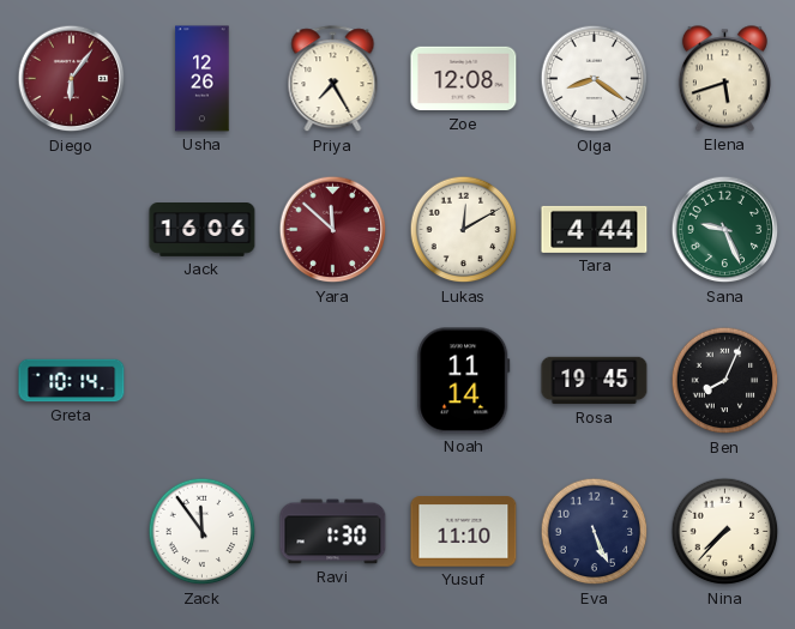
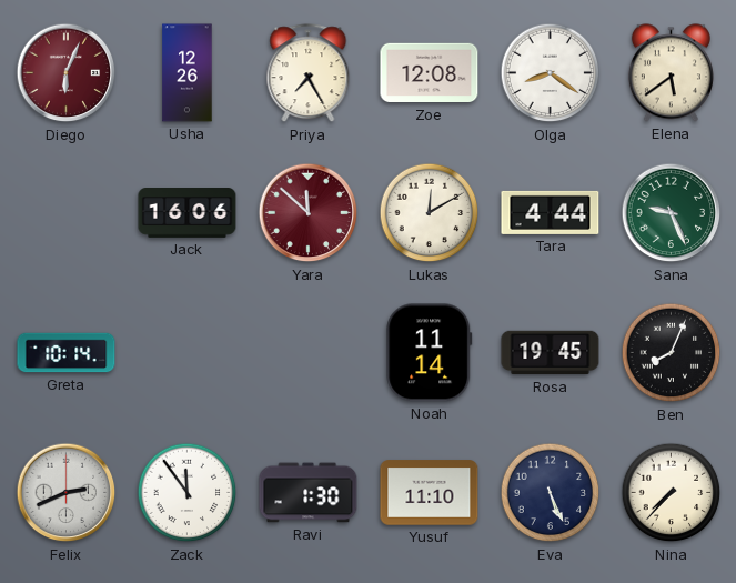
Diego: 6:06 -> 6:04
Elena: 5:42 -> 5:39
Felix: none -> 2:41
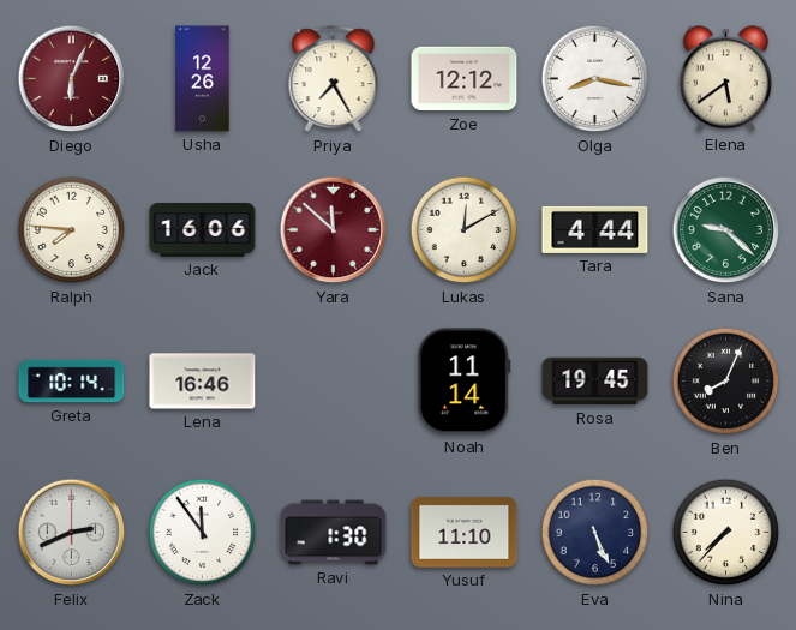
Zoe: 12:08 -> 12:12
Olga: 8:21 -> 8:17
Ralph: none -> 7:46
Sana: 9:26 -> 9:22
Lena: none -> 16:46
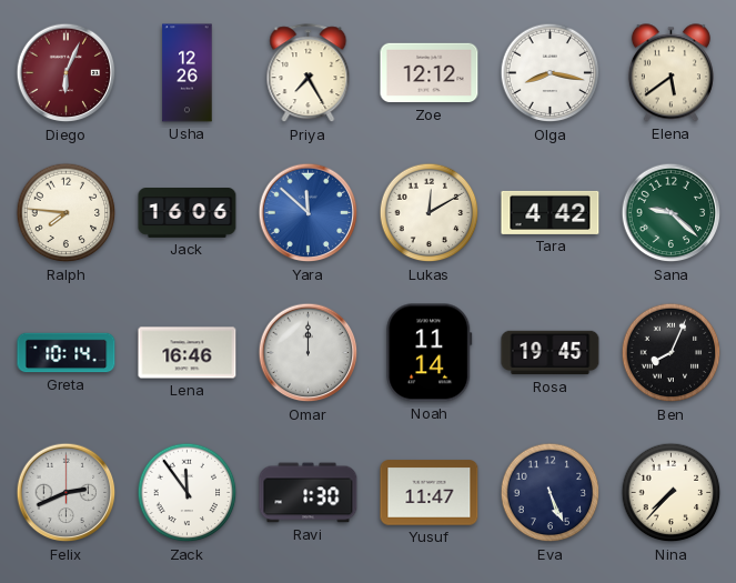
Yara dial: burgundy -> blue
Tara: 4:44 -> 4:42
Omar: none -> 12:00
Yusuf: 11:10 -> 11:47
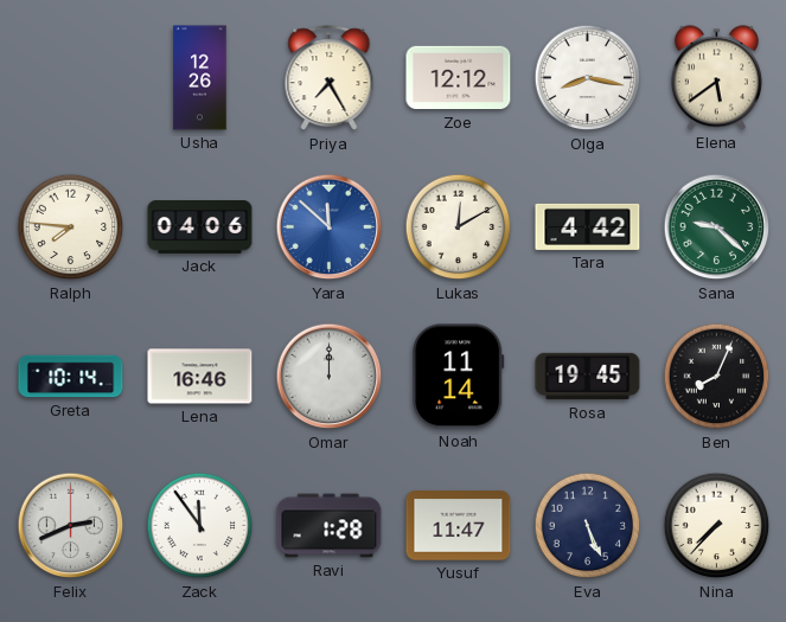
Diego: 6:04 -> none
Jack: 16:06 -> 04:06
Ravi: 1:30 -> 1:28
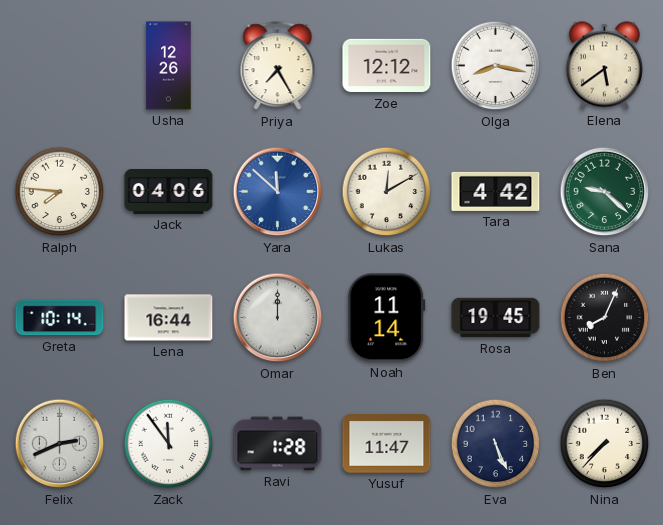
Lena: 16:46 -> 16:44
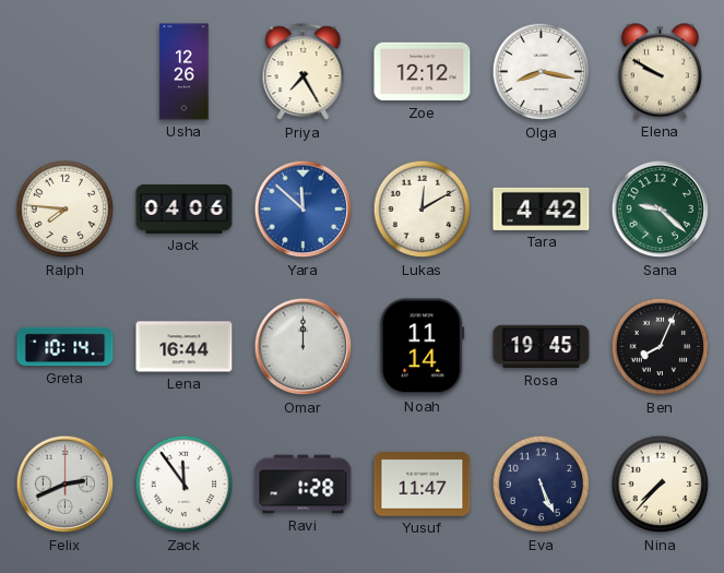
Elena: 5:39 -> 9:50
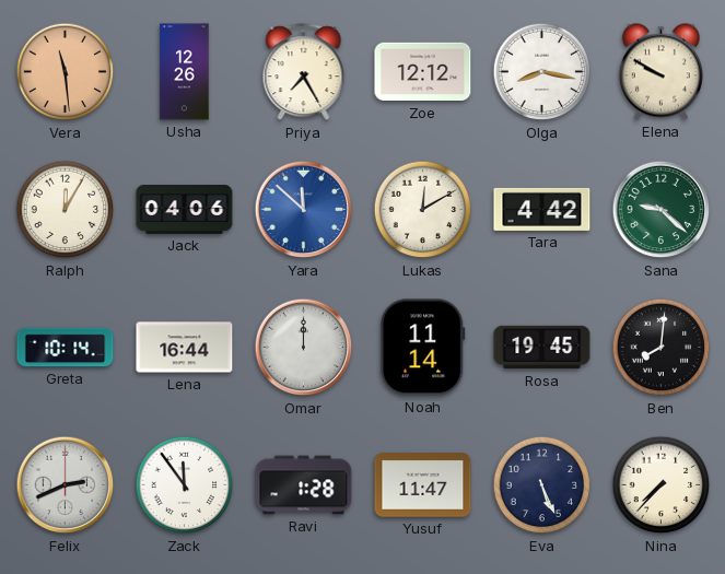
Vera: none -> 11:29
Ralph: 7:46 -> 12:05
Ben: 8:04 -> 8:01
